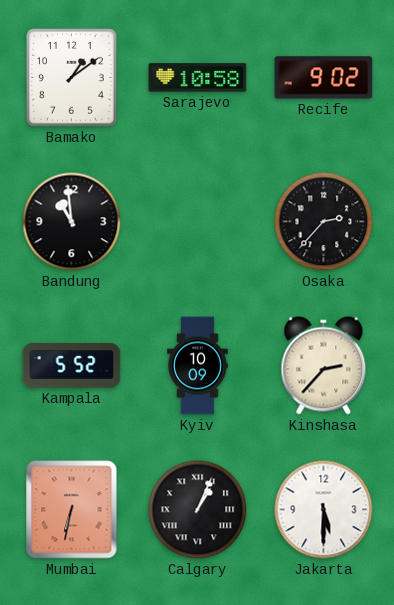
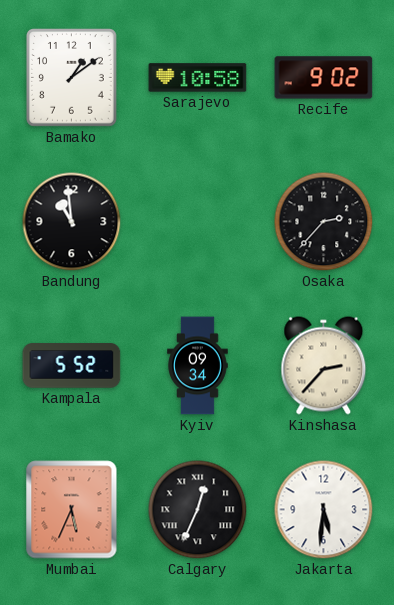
Kyiv: 10:09 -> 09:34
Mumbai: 6:32 -> 5:34
Calgary: 1:04 -> 12:34
Jakarta: 5:30 -> 5:31
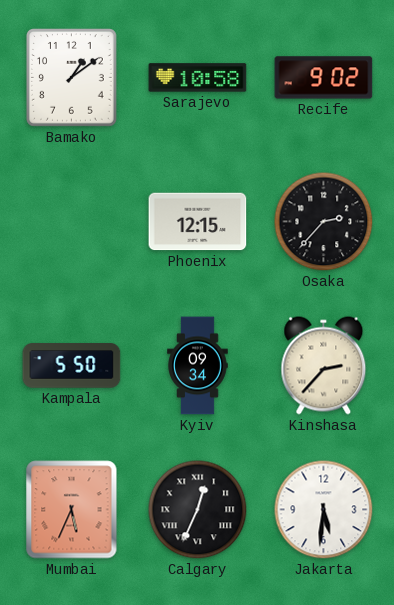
Bandung: 10:59 -> none
Phoenix: none -> 12:15
Kampala: 5:52 -> 5:50
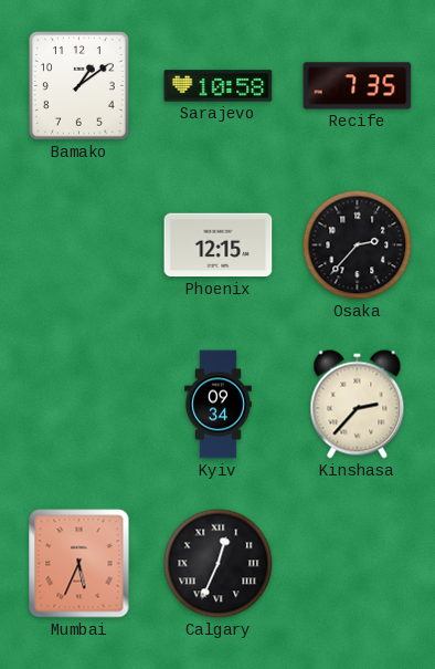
Recife: 9:02 -> 7:35
Kampala: 5:50 -> none
Jakarta: 5:31 -> none
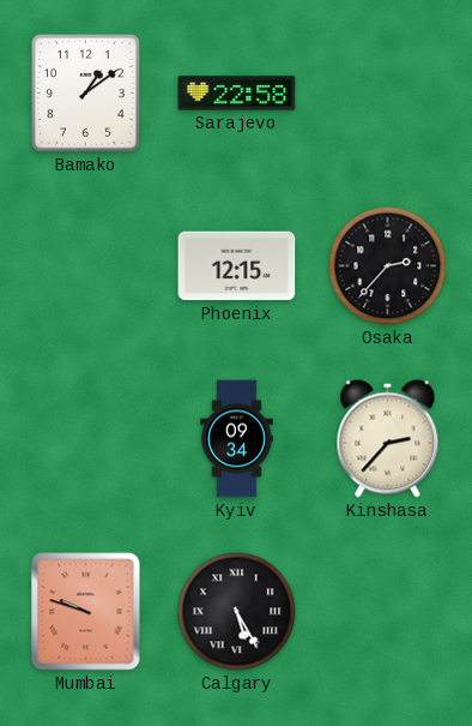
Sarajevo: 10:58 -> 22:58
Recife: 7:35 -> none
Mumbai: 5:34 -> 9:48
Calgary: 12:34 -> 5:25
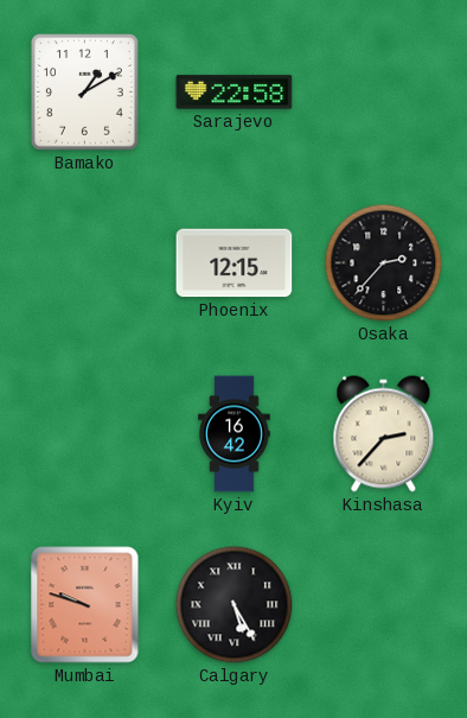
Bamako: 1:09 -> 1:10
Kyiv: 09:34 -> 16:42
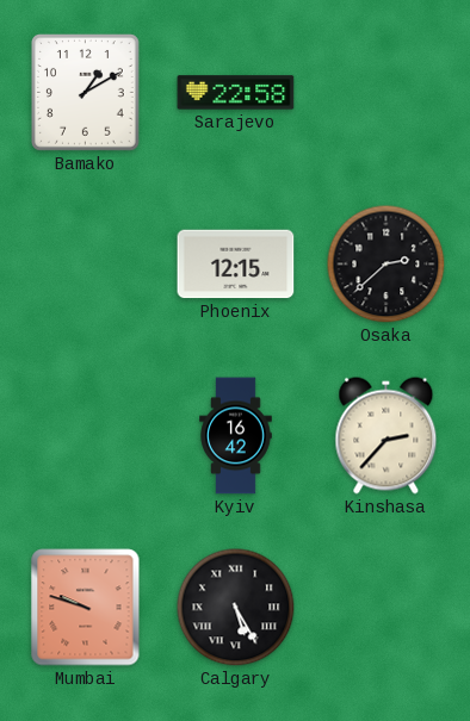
Osaka: 2:37 -> 2:38
